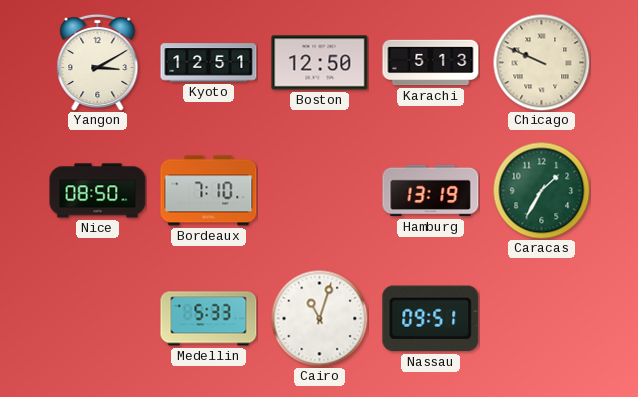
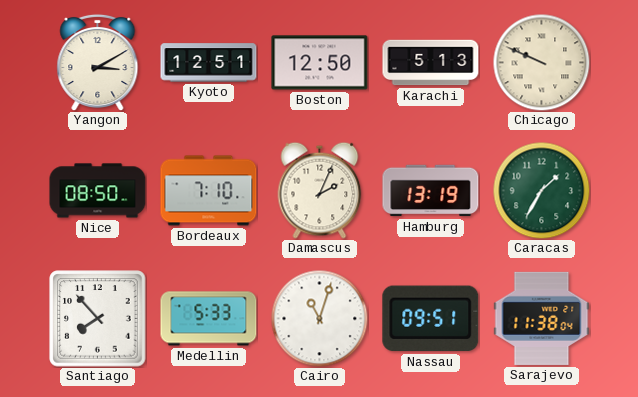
Damascus: none -> 2:04
Santiago: none -> 7:53
Sarajevo: none -> 11:38
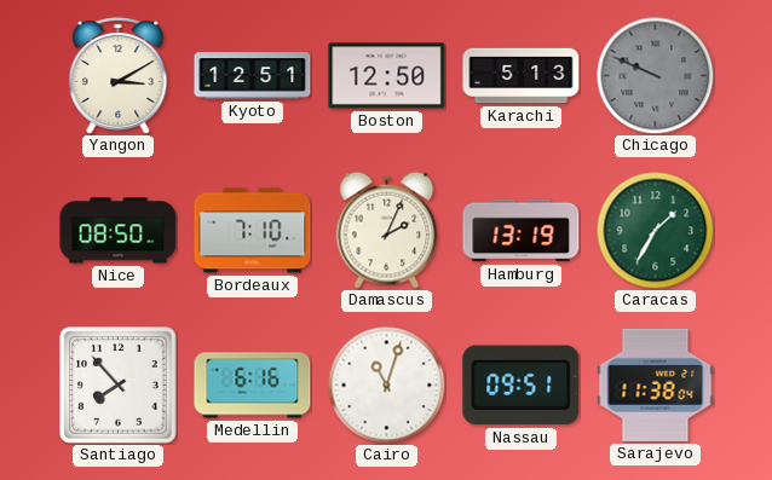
Chicago dial: cream -> grey
Medellin: 5:33 -> 6:16
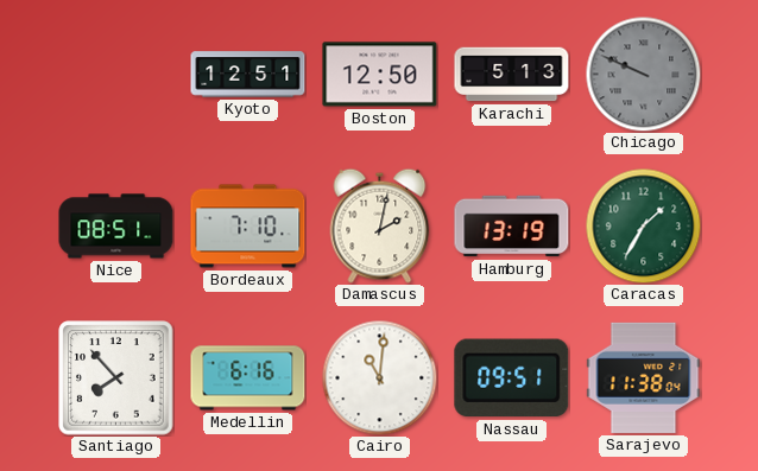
Yangon: 3:10 -> none
Nice: 08:50 -> 08:51
Damascus: 2:04 -> 2:02
Cairo: 11:03 -> 11:01
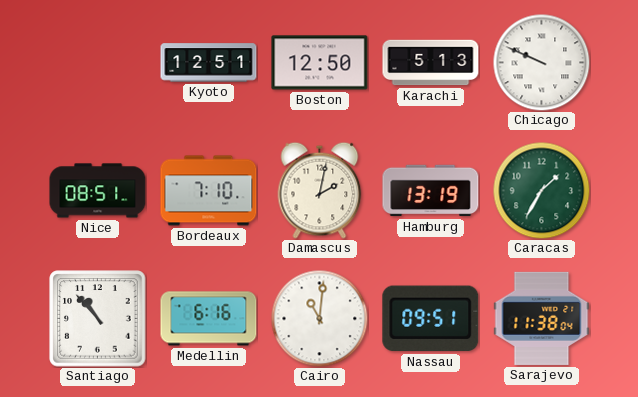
Chicago dial: grey -> white
Santiago: 7:53 -> 10:53
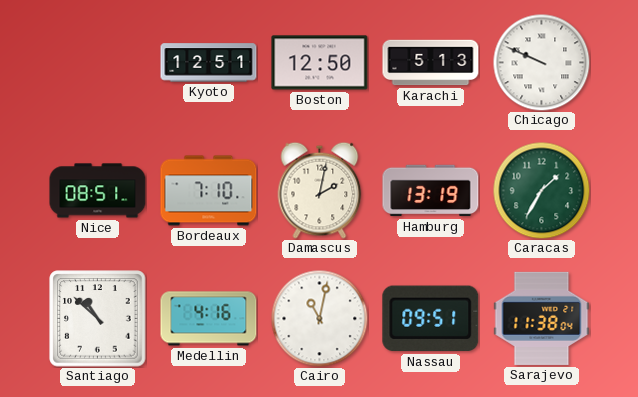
Santiago: 10:53 -> 10:52
Medellin: 6:16 -> 4:16
Cairo: 11:01 -> 11:02
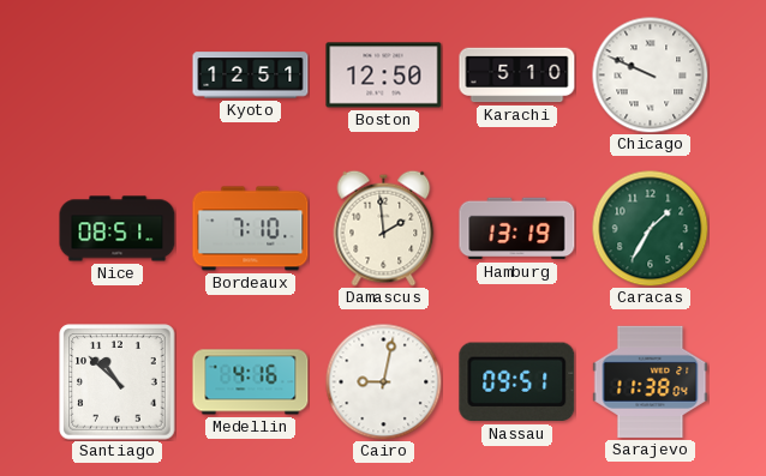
Karachi: 5:13 -> 5:10
Damascus: 2:02 -> 1:59
Cairo: 11:02 -> 9:02
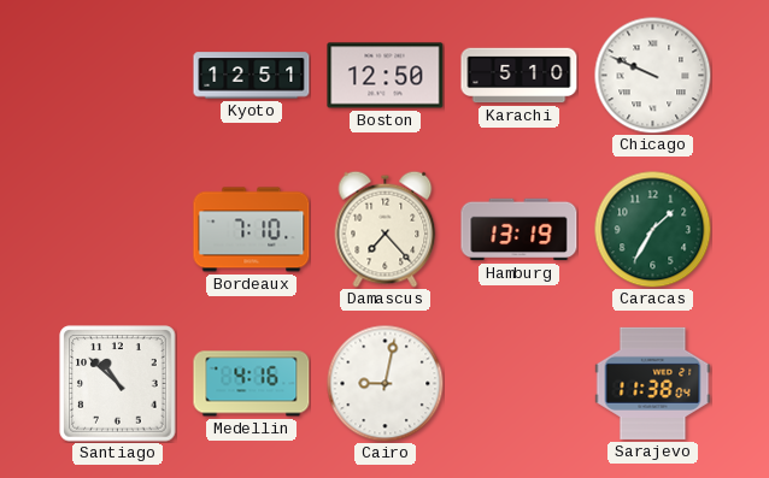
Nice: 08:51 -> none
Damascus: 1:59 -> 7:23
Nassau: 09:51 -> none
